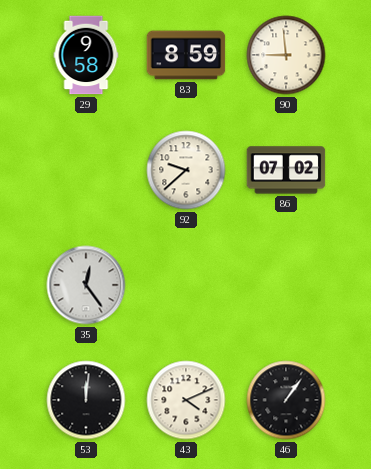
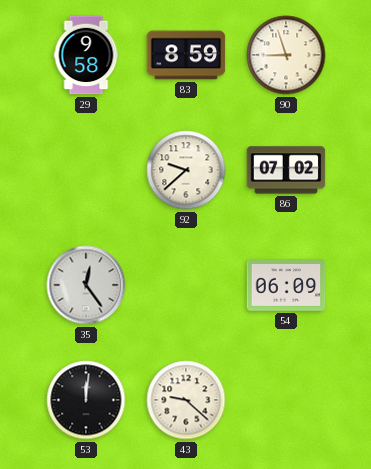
90: 8:59 -> 8:57
54: none -> 06:09
43: 4:11 -> 9:22
46: 1:06 -> none
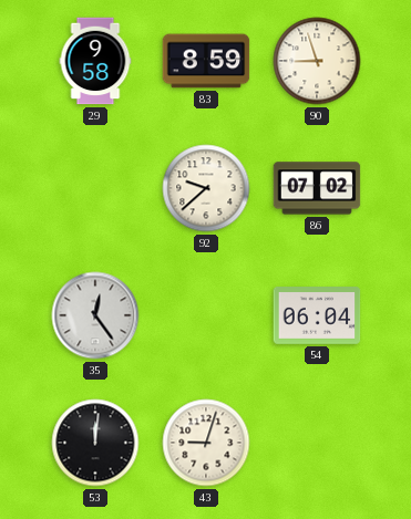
54: 06:09 -> 06:04
43: 9:22 -> 9:03
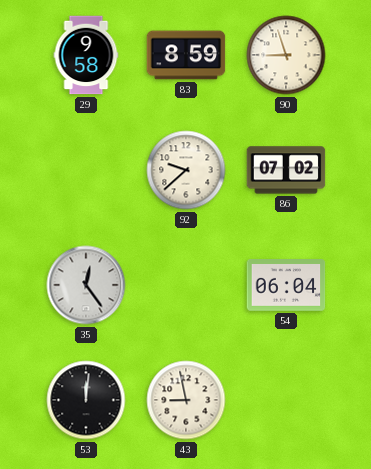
43: 9:03 -> 8:58
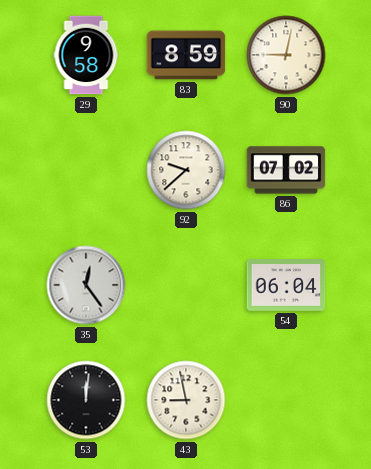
90: 8:57 -> 9:02
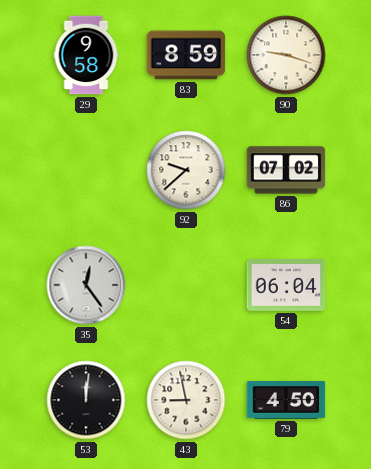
90: 9:02 -> 9:18
79: none -> 4:50
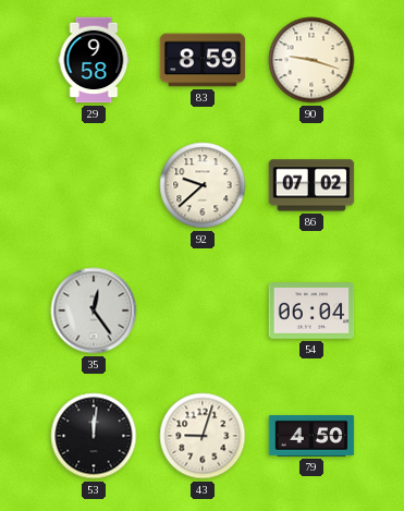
43: 8:58 -> 9:03
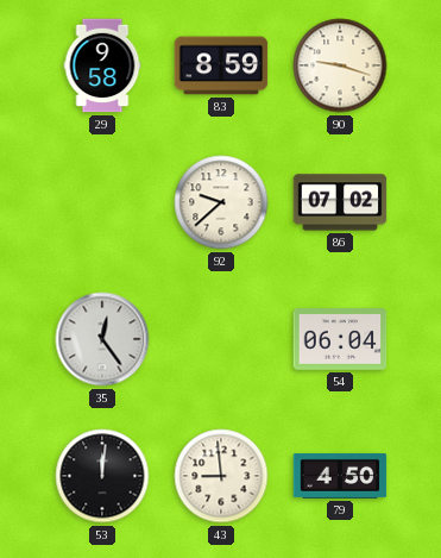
43: 9:03 -> 8:59
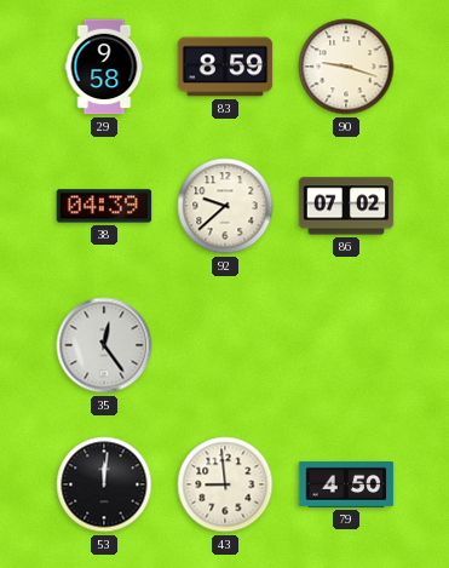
38: none -> 04:39
54: 06:04 -> none
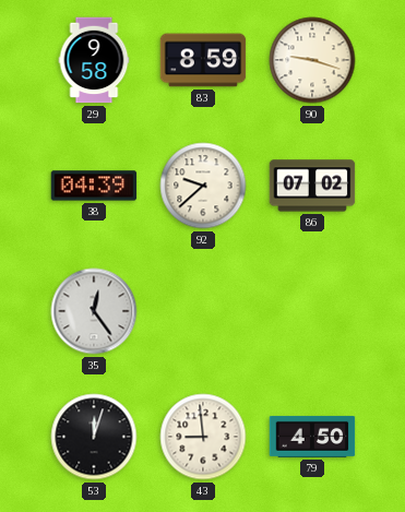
53: 12:01 -> 12:03
